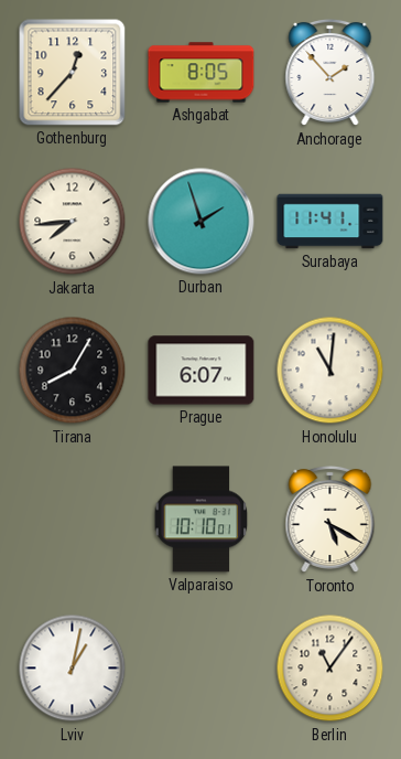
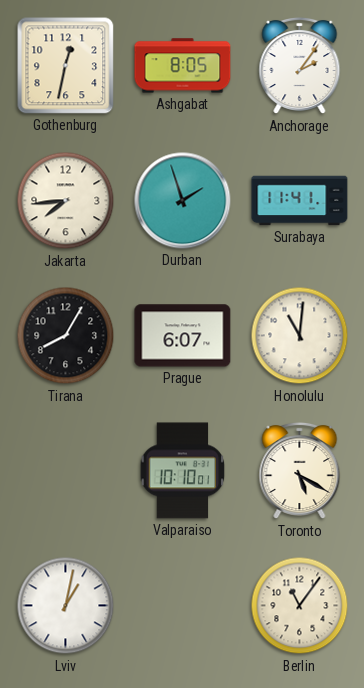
Gothenburg: 12:37 -> 12:32
Anchorage: 1:53 -> 2:06
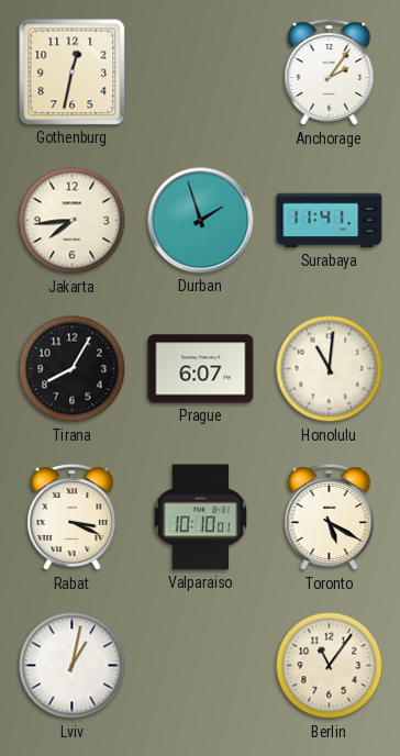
Ashgabat: 8:05 -> none
Rabat: none -> 3:19
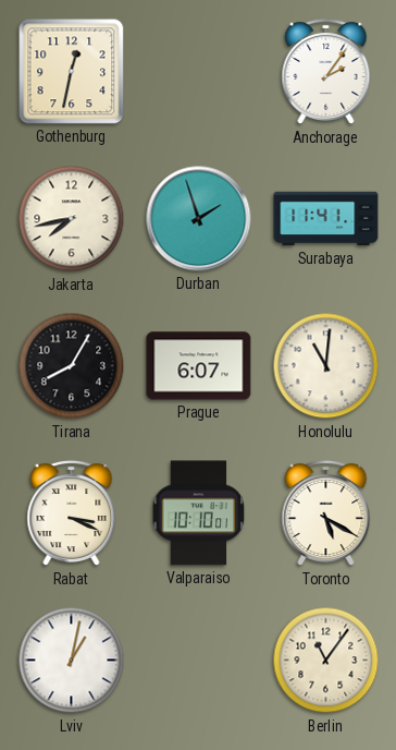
Jakarta: 7:44 -> 7:43
